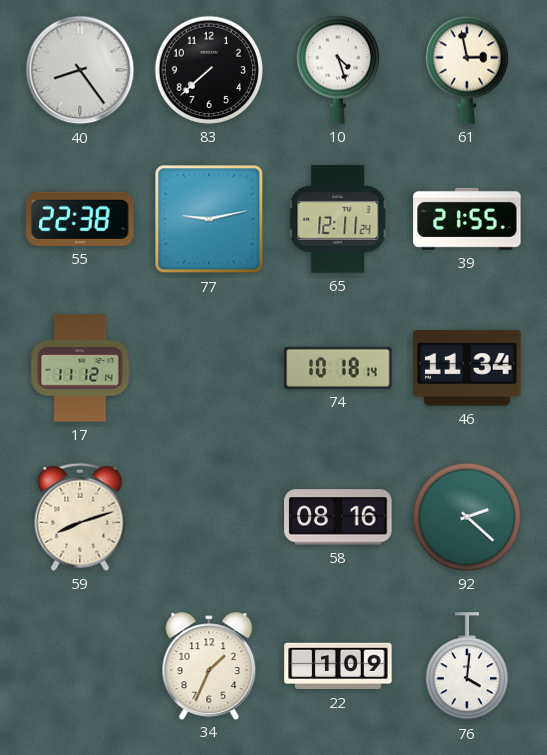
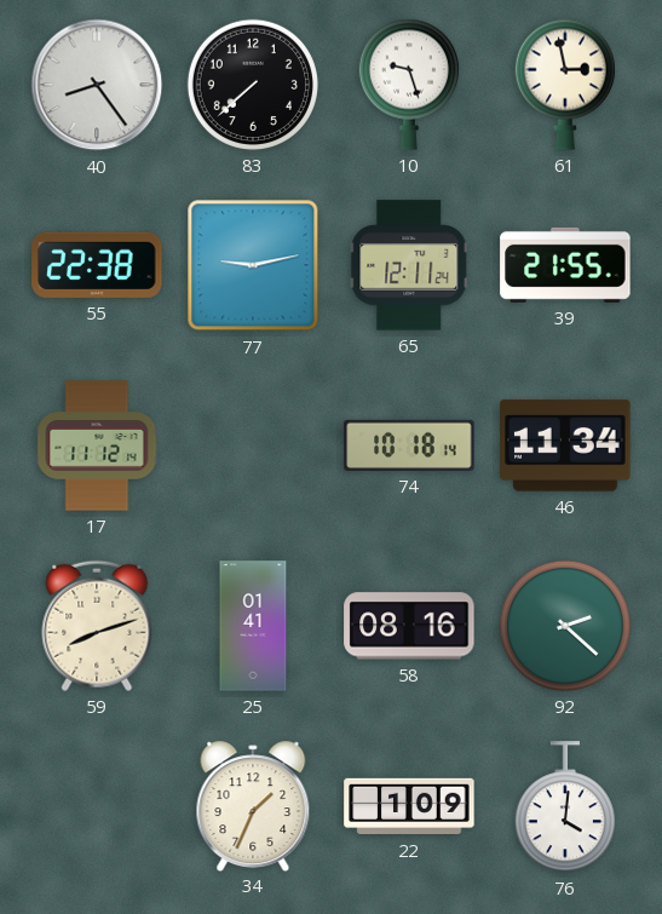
10: 4:27 -> 9:27
25: none -> 01:41
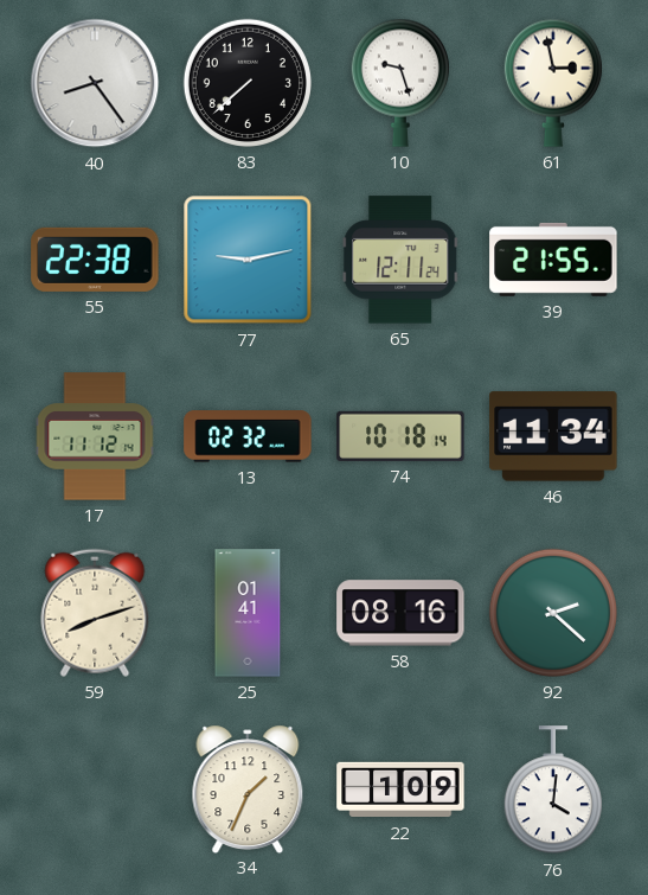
13: none -> 02:32
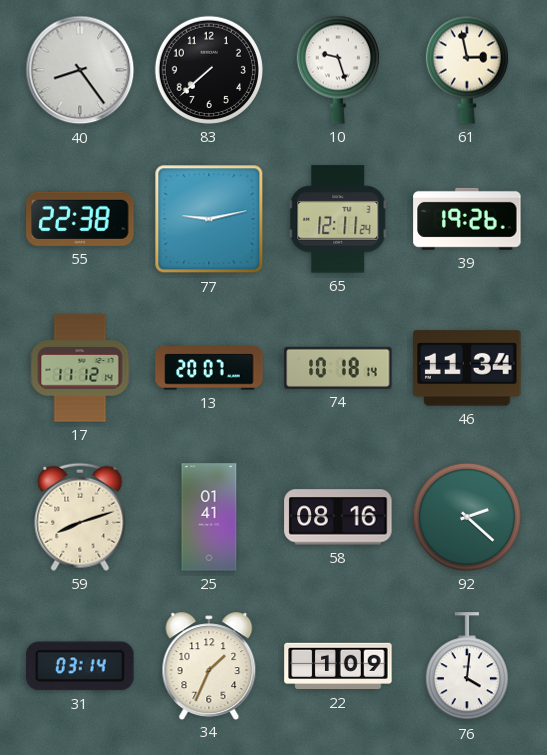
39: 21:55 -> 19:26
13: 02:32 -> 20:07
31: none -> 03:14
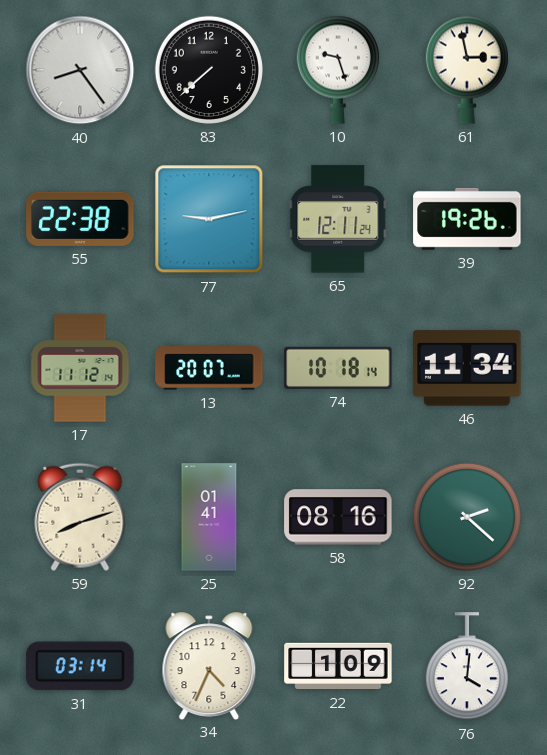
34: 1:34 -> 4:34
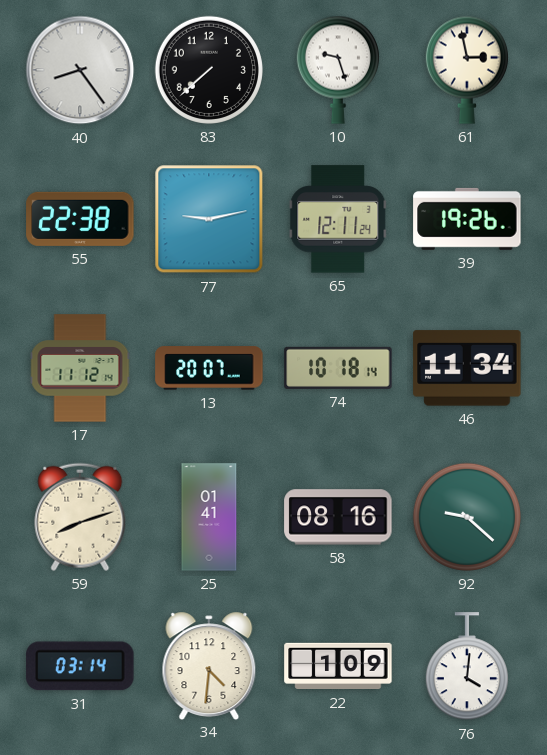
92: 2:22 -> 9:22
34: 4:34 -> 4:31
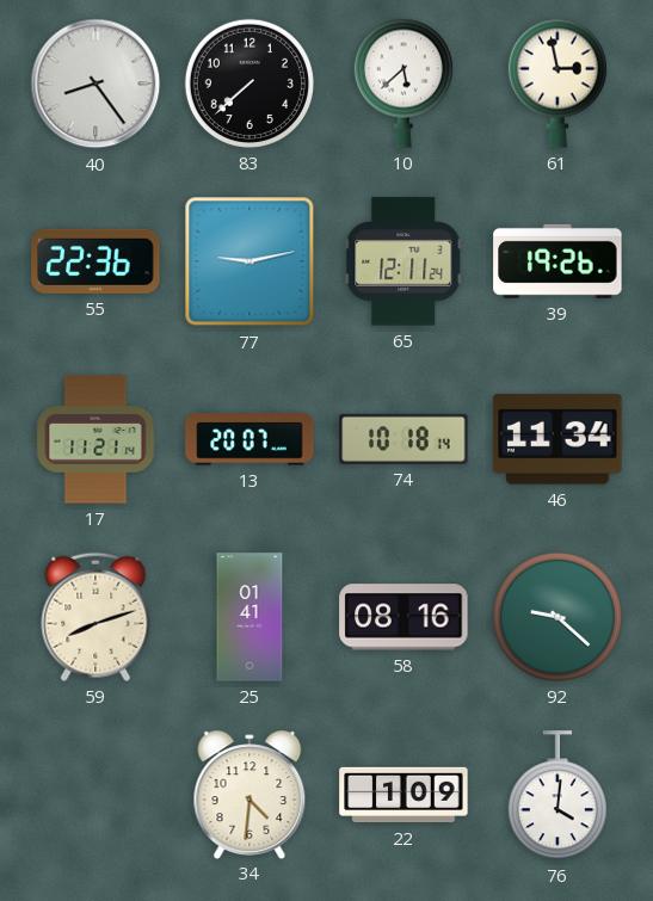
10: 9:27 -> 5:38
55: 22:38 -> 22:36
17: 11:12 -> 11:21
31: 03:14 -> none
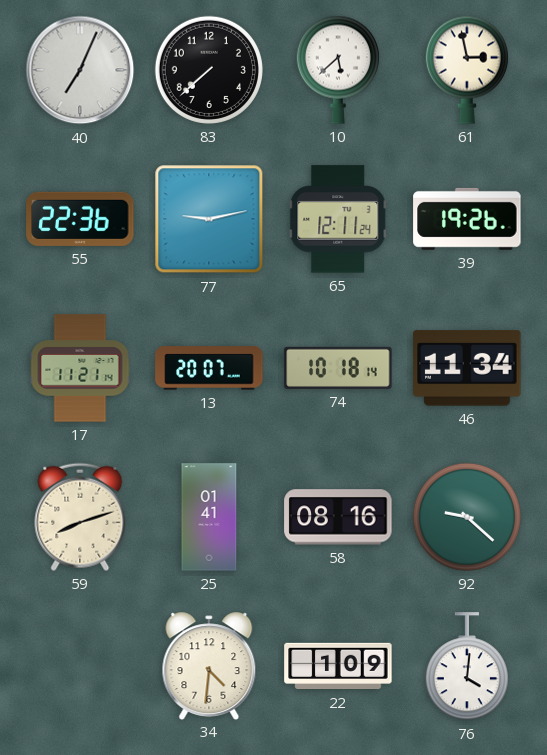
40: 8:24 -> 7:04
